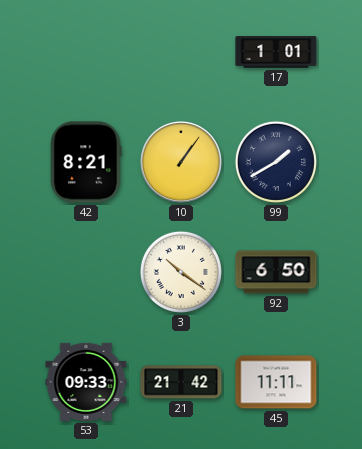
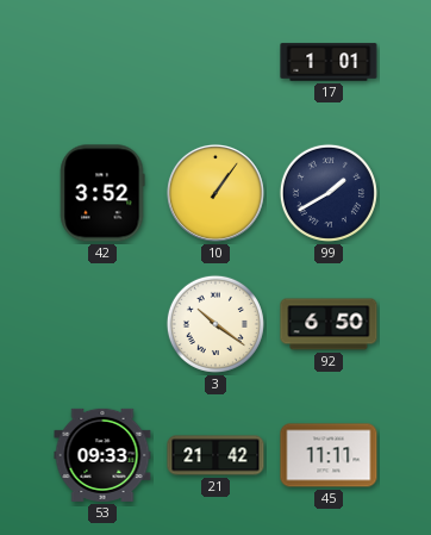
42: 8:21 -> 3:52
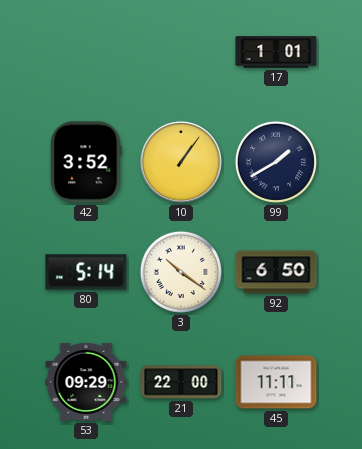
80: none -> 5:14
53: 09:33 -> 09:29
21: 21:42 -> 22:00
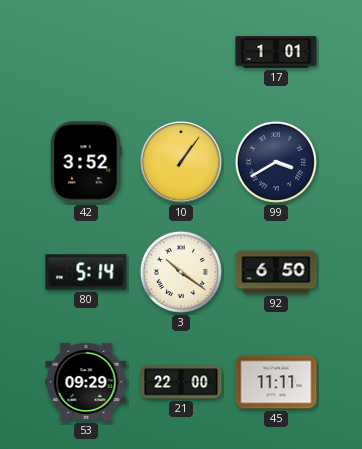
99: 1:40 -> 3:40
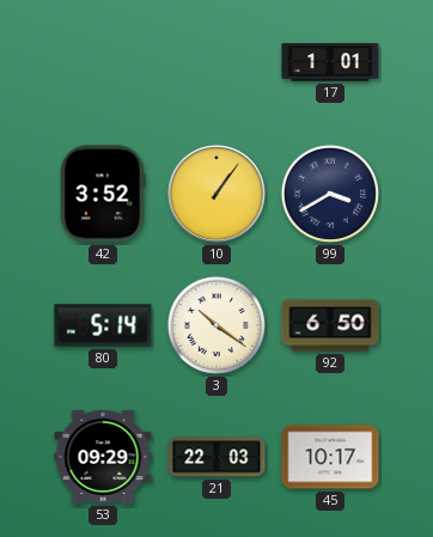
21: 22:00 -> 22:03
45: 11:11 -> 10:17
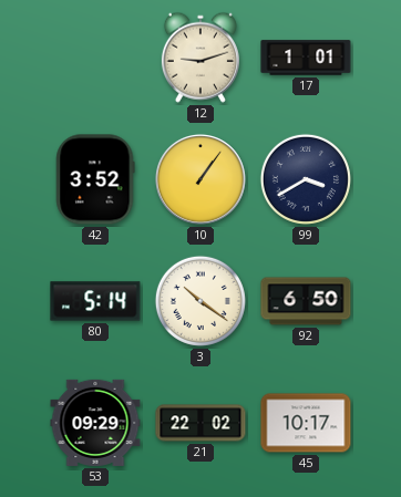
12: none -> 9:12
21: 22:03 -> 22:02
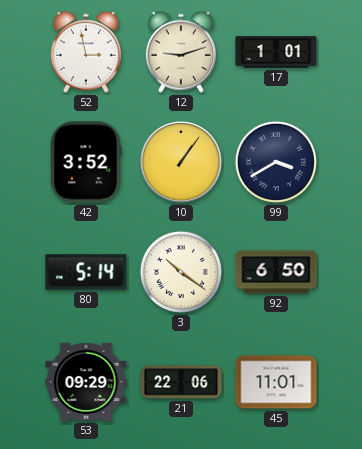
52: none -> 2:58
21: 22:02 -> 22:06
45: 10:17 -> 11:01
